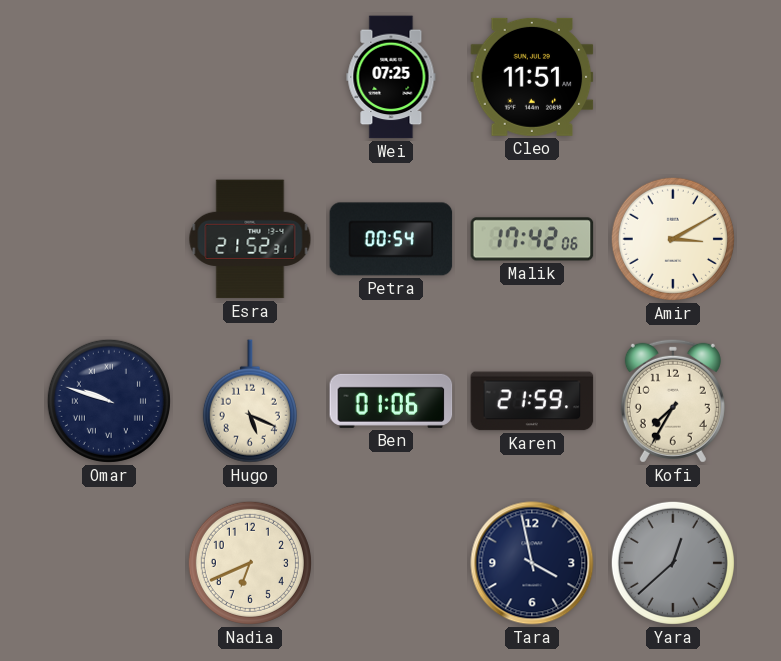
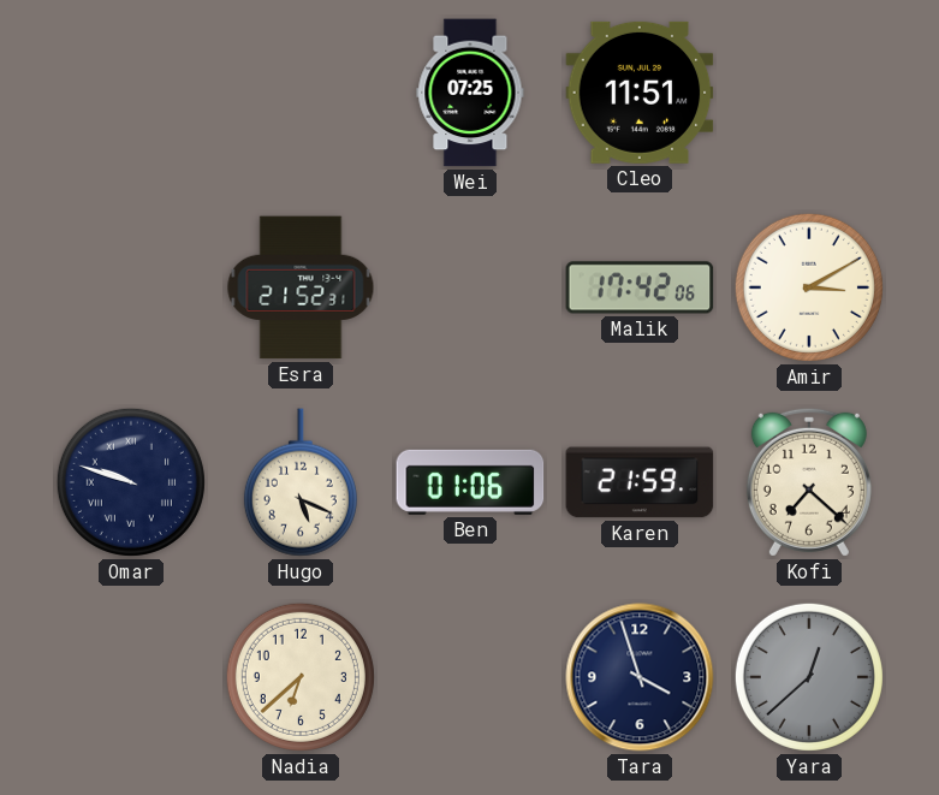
Petra: 00:54 -> none
Kofi: 7:35 -> 7:22
Nadia: 6:41 -> 6:38
Tara: 3:58 -> 3:57
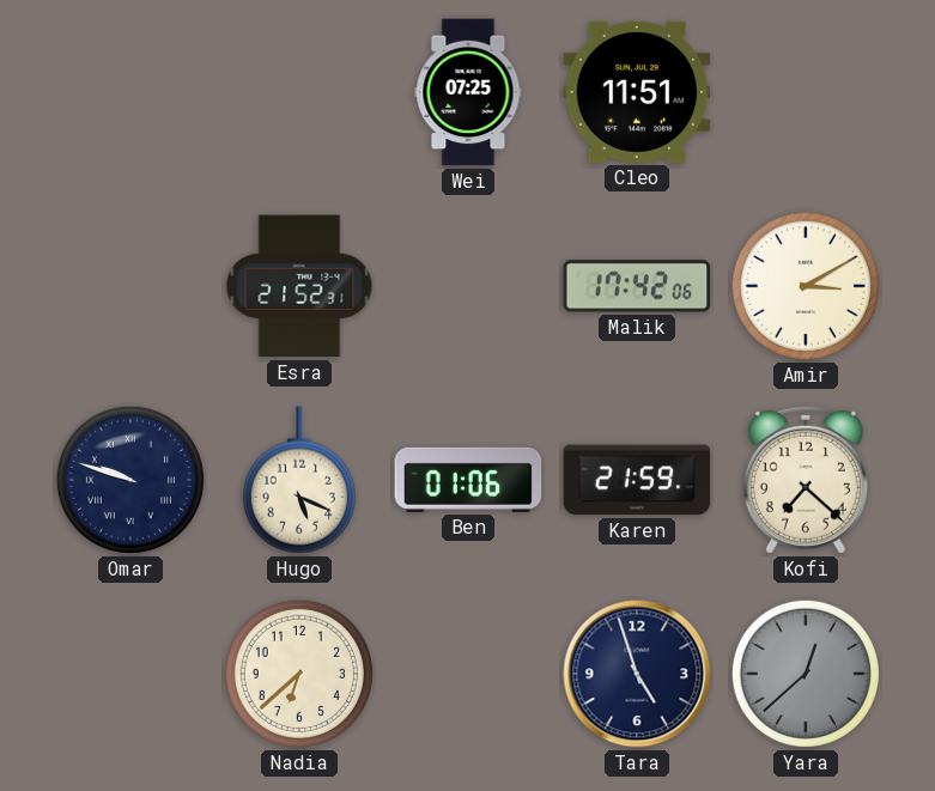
Tara: 3:57 -> 4:57
